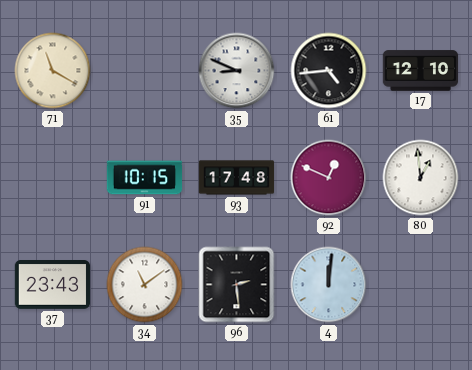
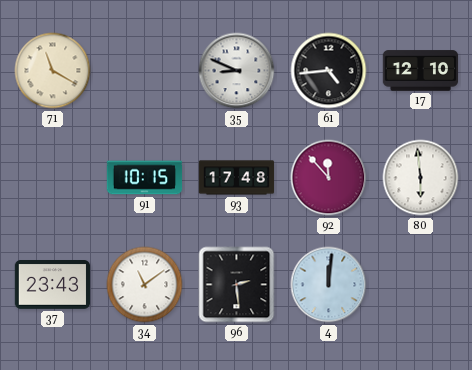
92: 12:49 -> 11:53
80: 12:59 -> 5:59
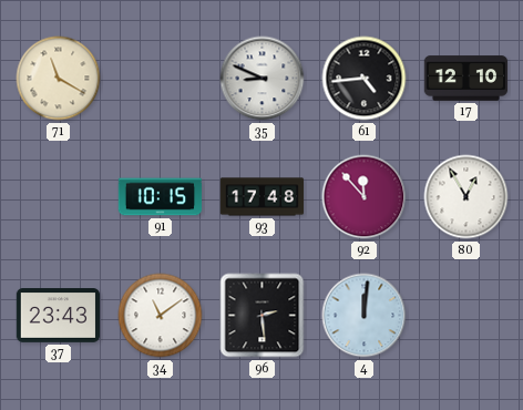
80: 5:59 -> 12:55
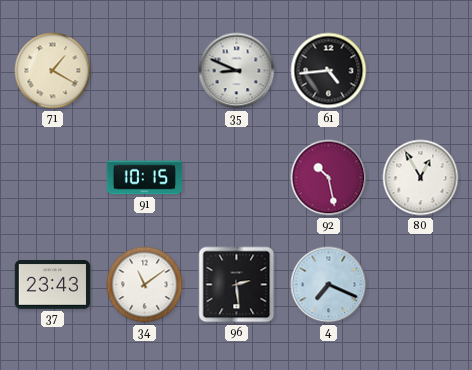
71: 11:20 -> 1:20
17: 12:10 -> none
93: 17:48 -> none
92: 11:53 -> 10:28
4: 12:01 -> 7:19
